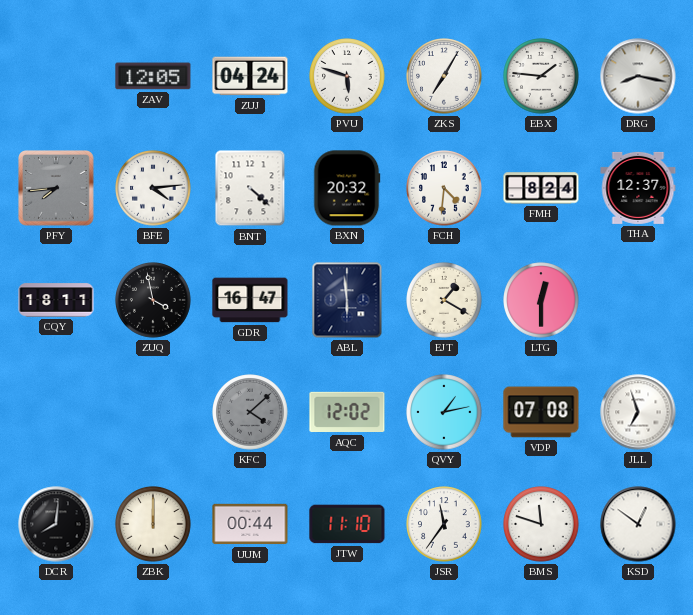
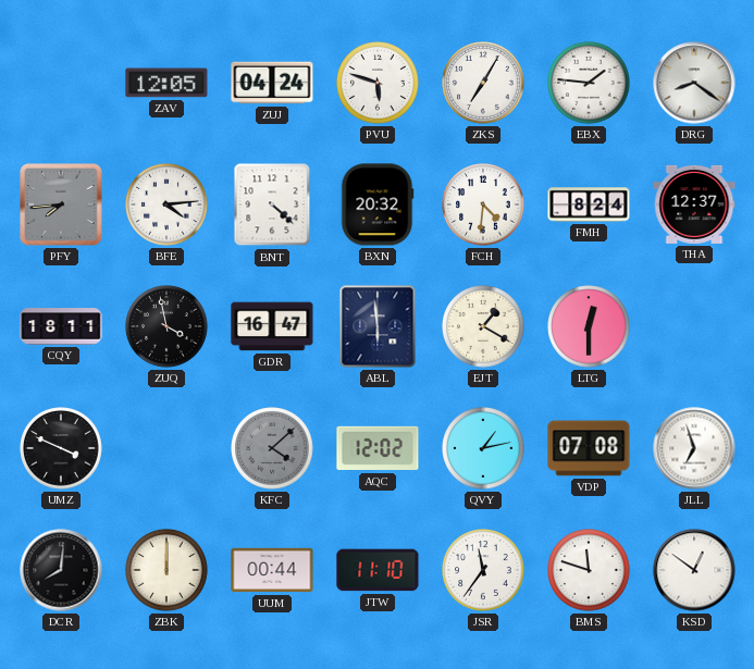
DRG: 8:17 -> 8:21
UMZ: none -> 3:49
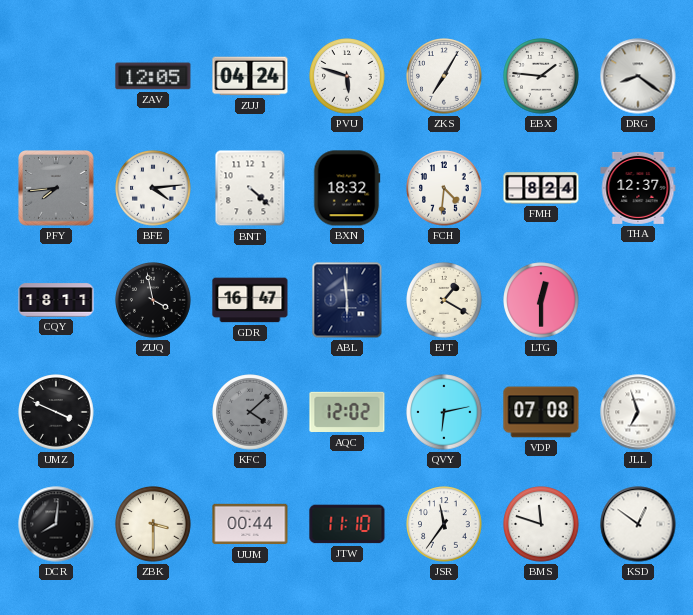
BXN: 20:32 -> 18:32
QVY: 1:13 -> 6:13
ZBK: 12:00 -> 3:30
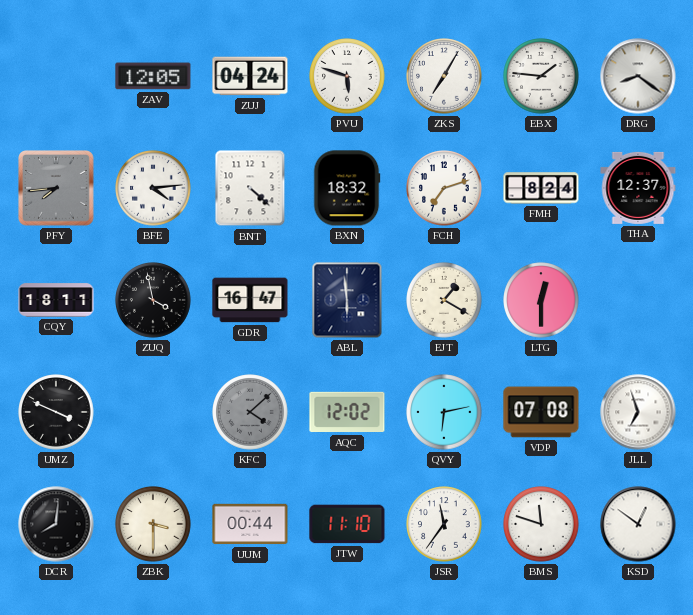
FCH: 4:31 -> 7:12
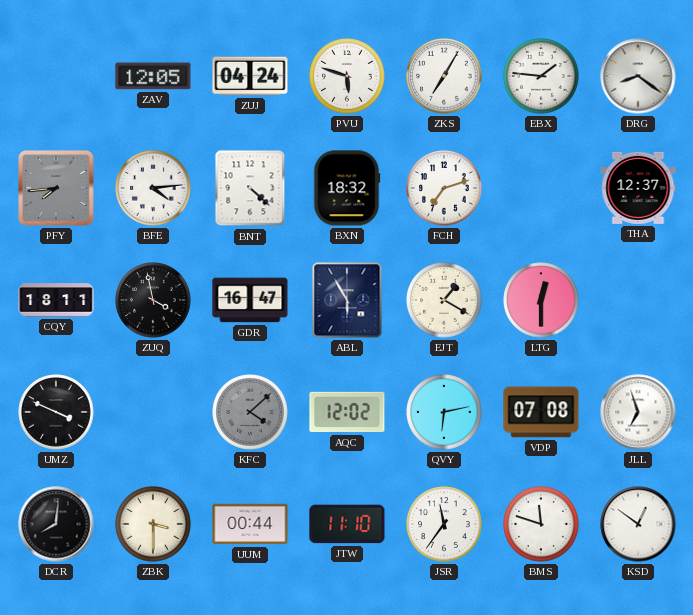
FMH: 8:24 -> none
ABL: 5:59 -> 5:55
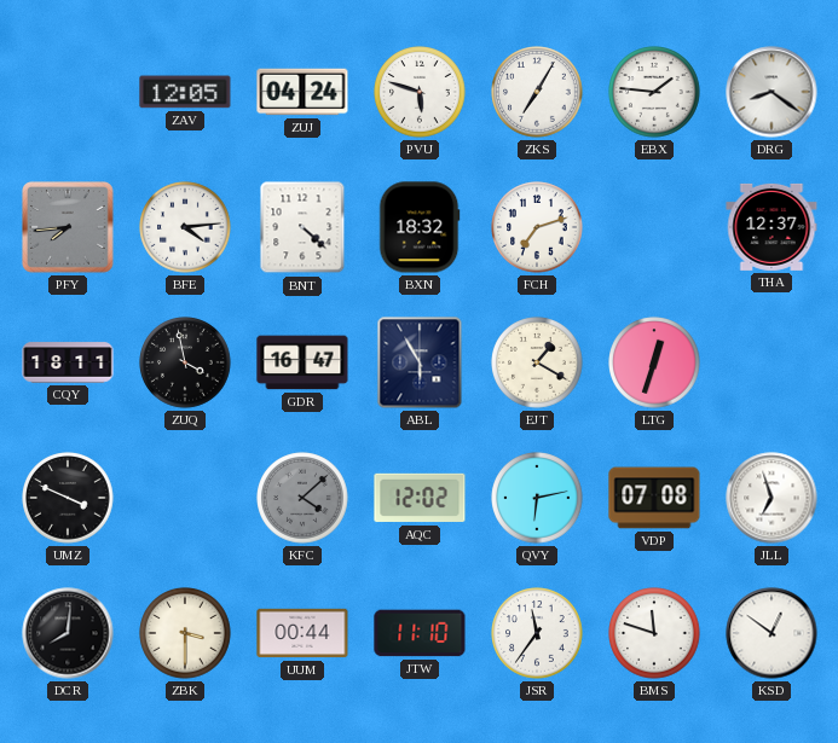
LTG: 12:30 -> 12:33
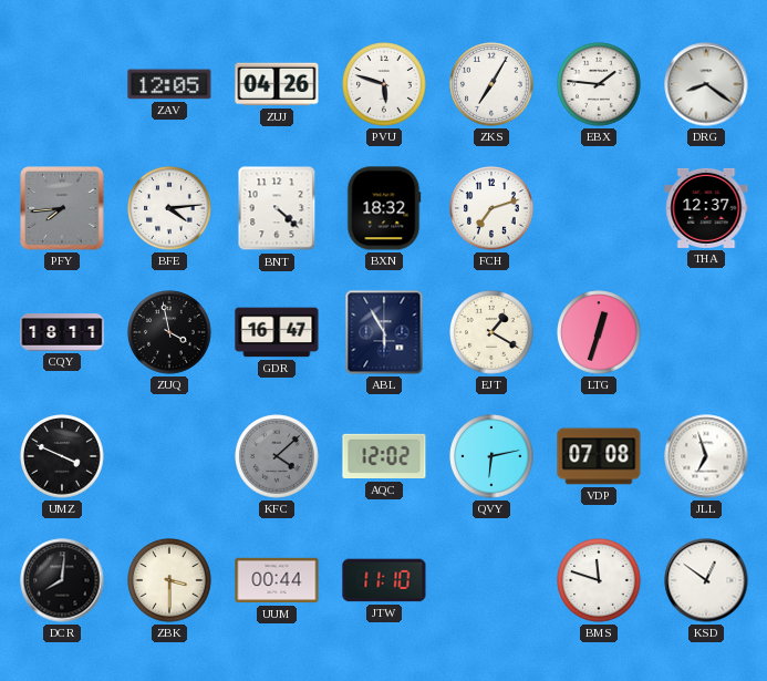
ZUJ: 04:24 -> 04:26
JSR: 11:36 -> none
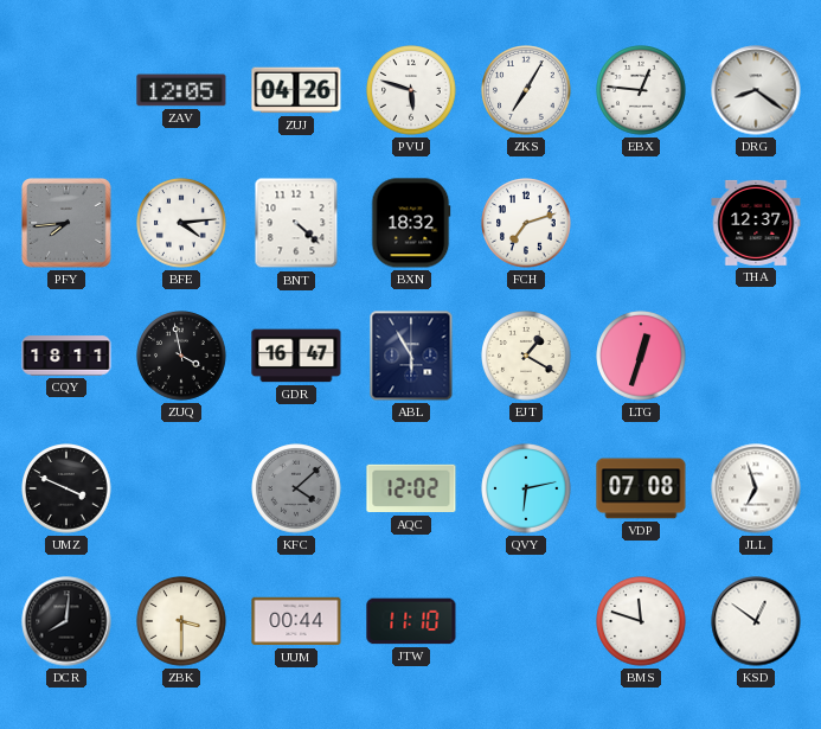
EBX: 1:46 -> 12:46
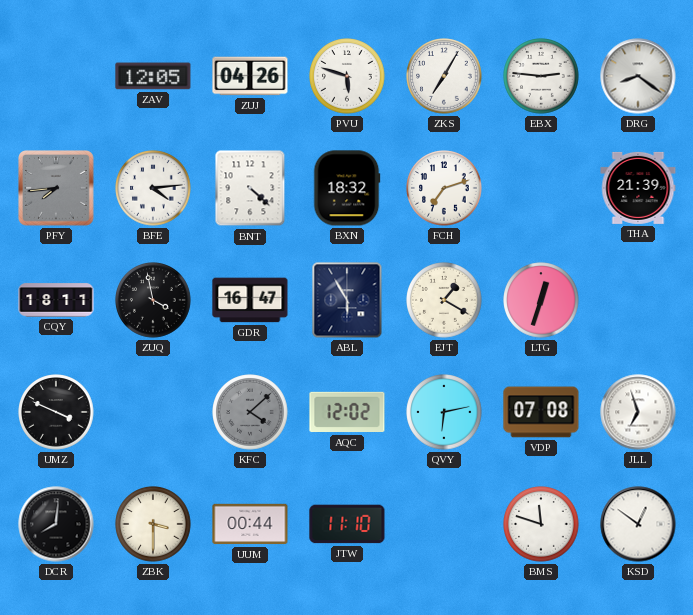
EBX: 12:46 -> 2:46
THA: 12:37 -> 21:39
